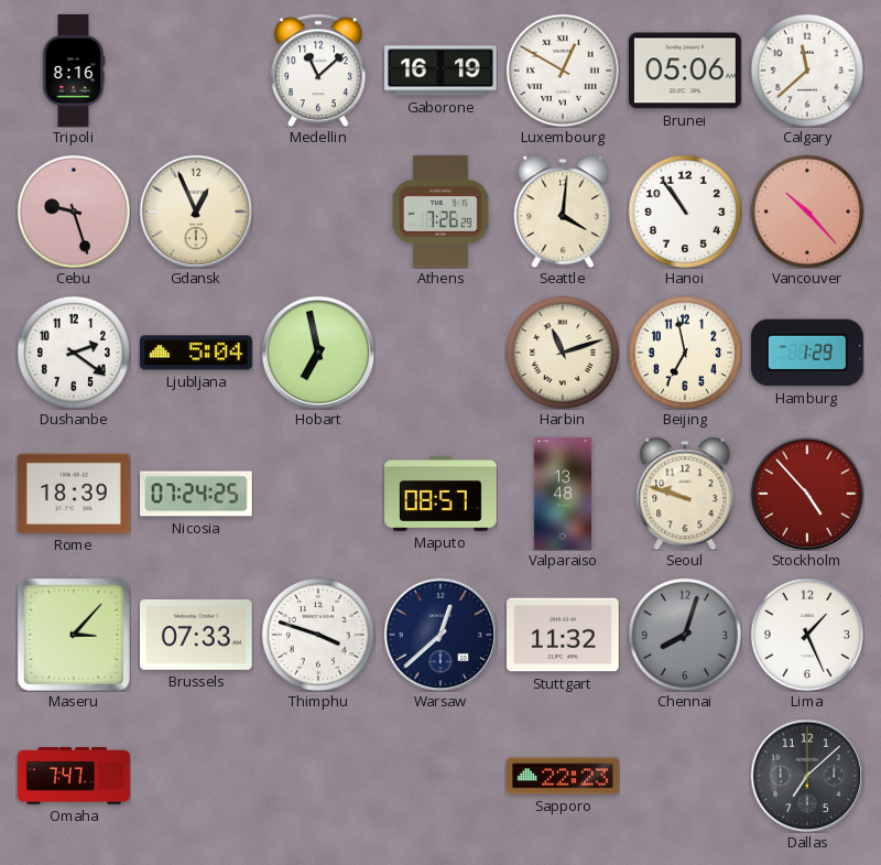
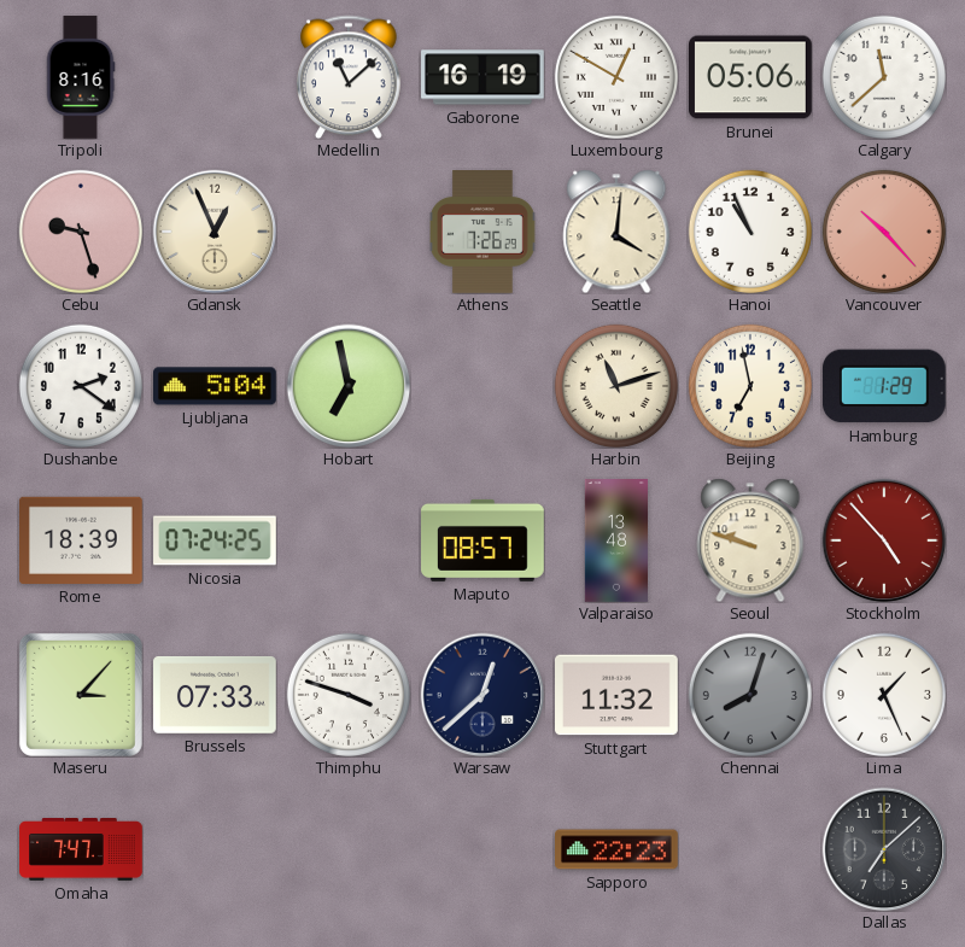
Hanoi: 10:54 -> 10:56
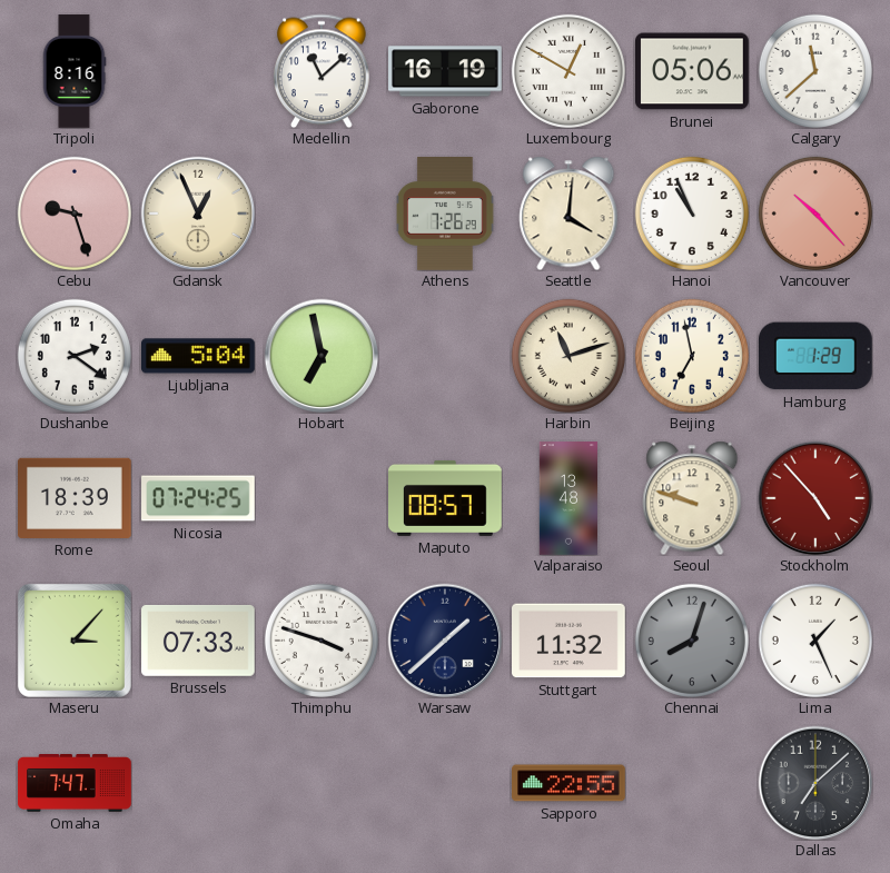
Warsaw: 12:38 -> 1:38
Sapporo: 22:23 -> 22:55
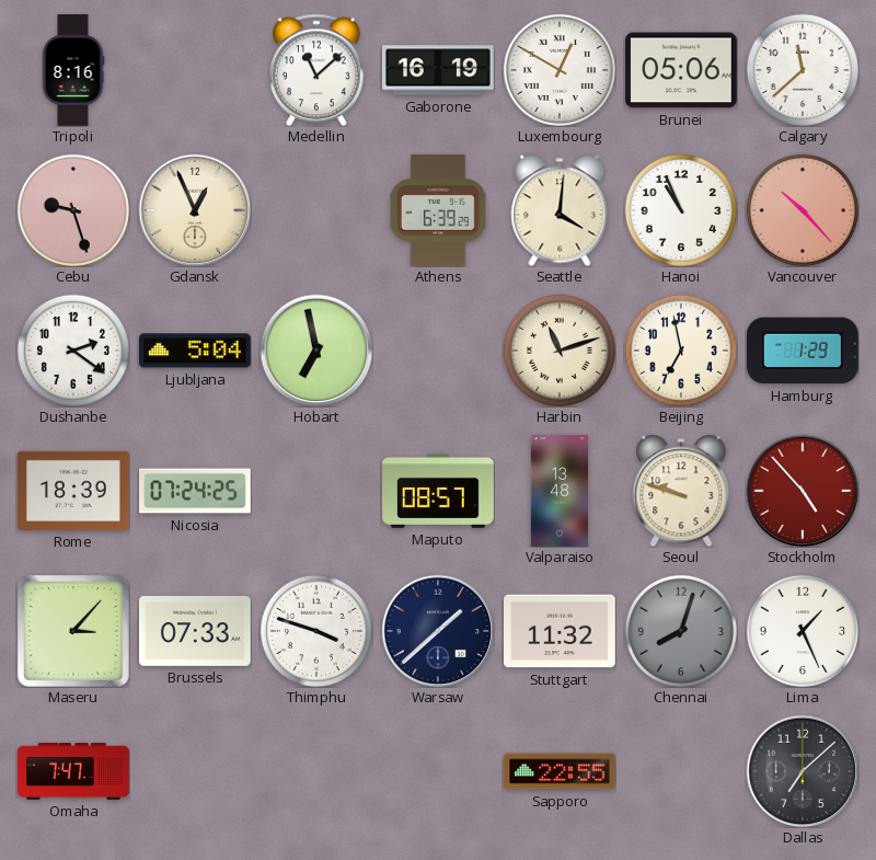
Athens: 7:26 -> 6:39
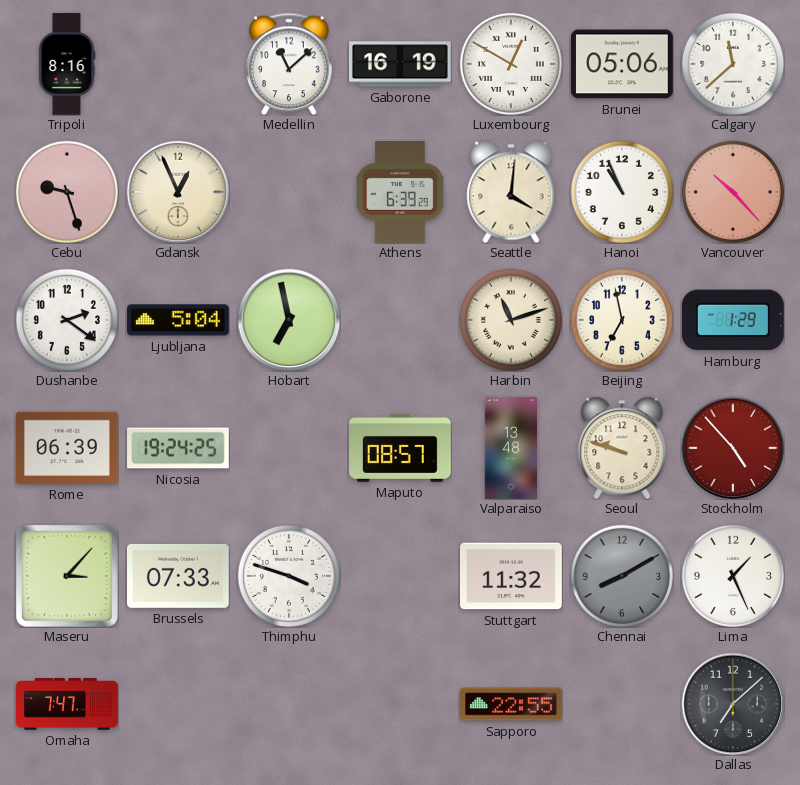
Rome: 18:39 -> 06:39
Nicosia: 07:24 -> 19:24
Warsaw: 1:38 -> none
Chennai: 8:03 -> 8:10
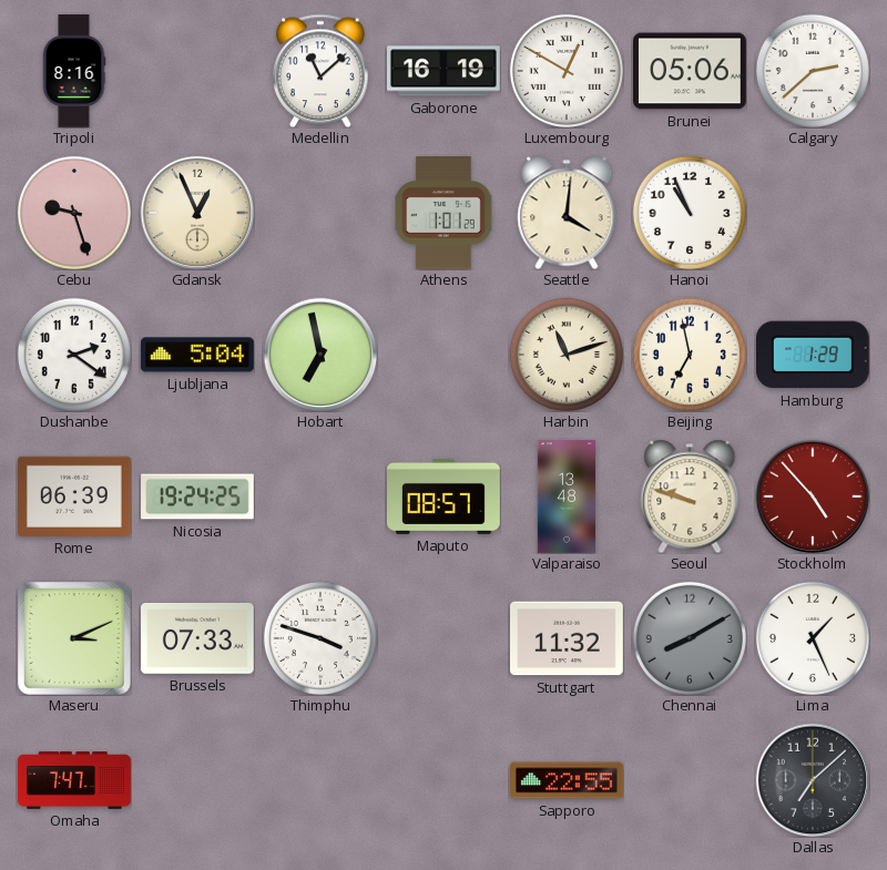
Calgary: 11:38 -> 2:38
Athens: 6:39 -> 1:01
Vancouver: 10:23 -> none
Maseru: 3:07 -> 3:11
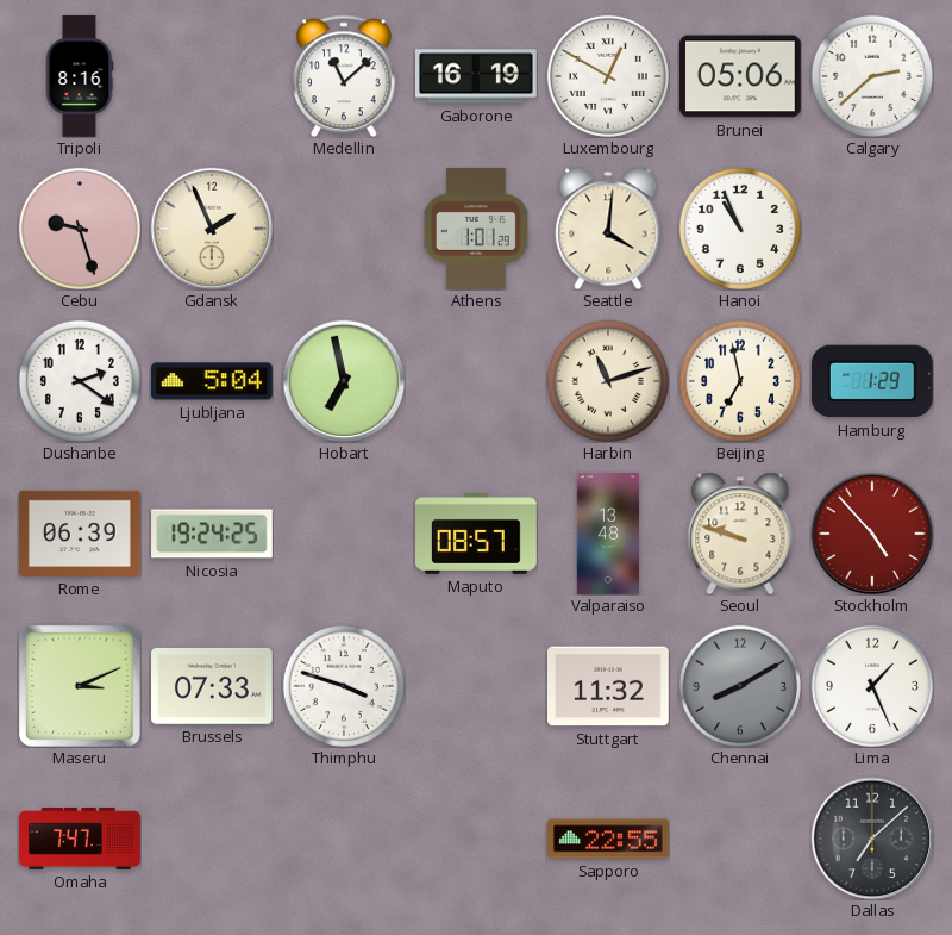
Gdansk: 12:56 -> 1:56
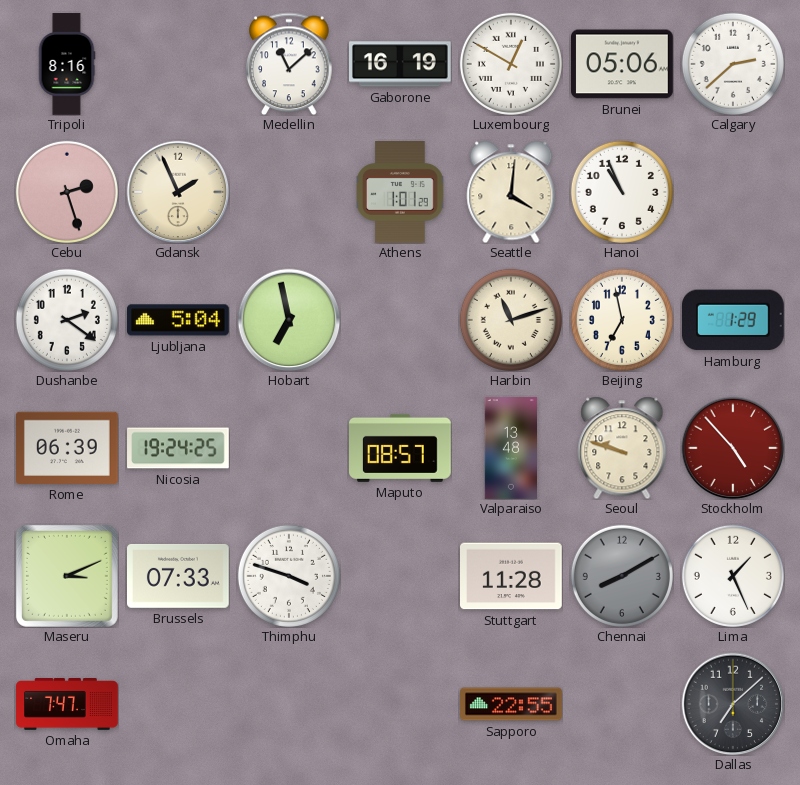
Cebu: 9:27 -> 2:27
Stuttgart: 11:32 -> 11:28
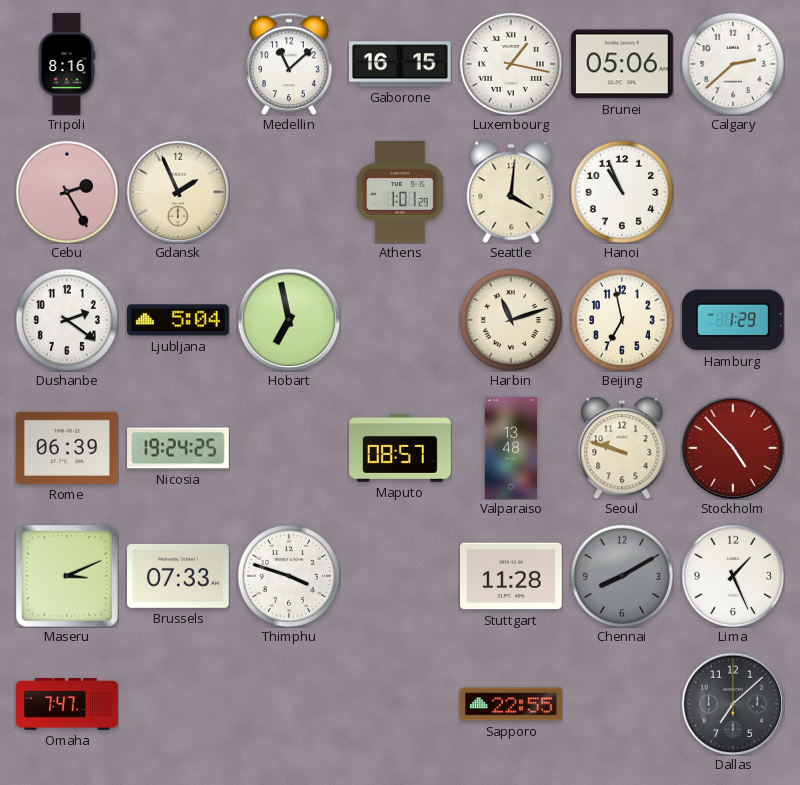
Gaborone: 16:19 -> 16:15
Luxembourg: 12:50 -> 1:17
Cebu: 2:27 -> 2:25
